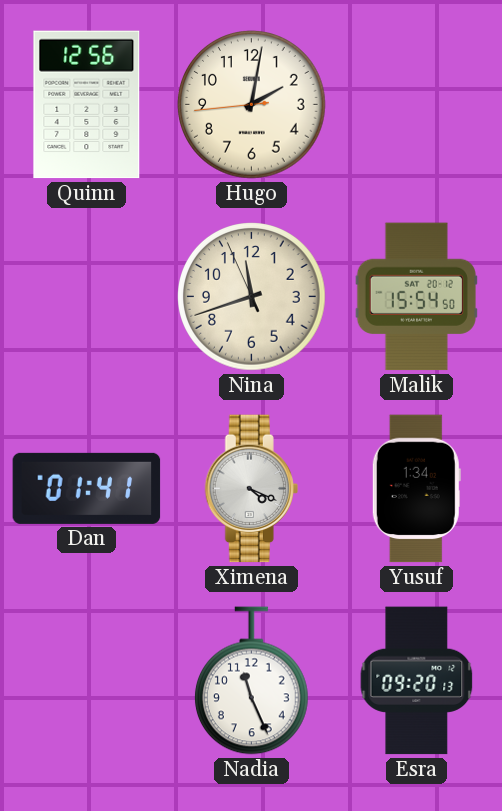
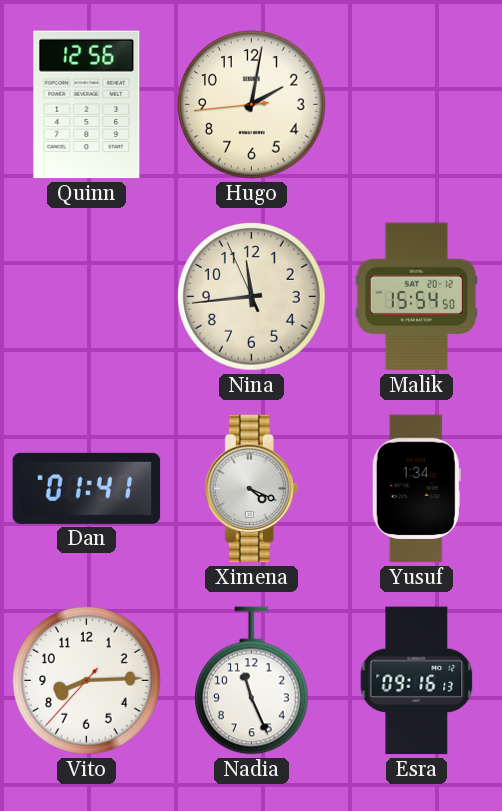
Nina: 11:41 -> 11:43
Vito: none -> 8:14
Esra: 09:20 -> 09:16
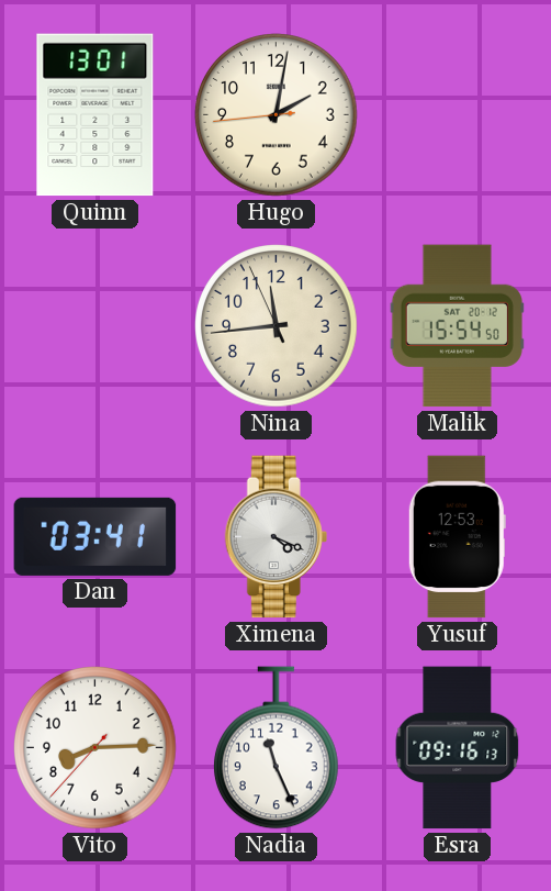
Quinn: 12:56 -> 13:01
Dan: 01:41 -> 03:41
Yusuf: 1:34 -> 12:53
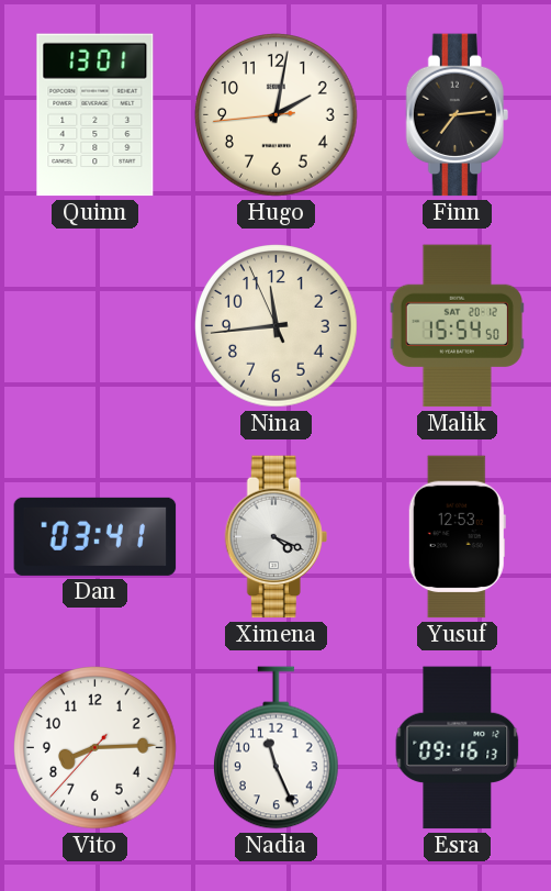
Finn: none -> 7:14
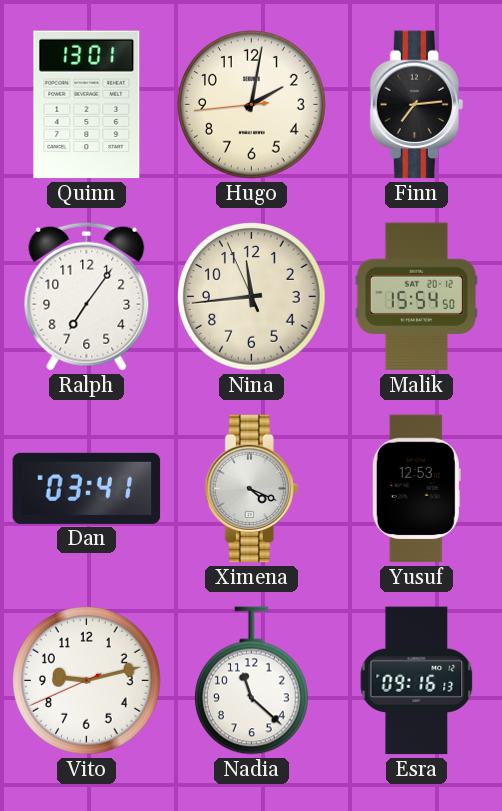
Ralph: none -> 7:06
Vito: 8:14 -> 9:12
Nadia: 11:26 -> 11:22
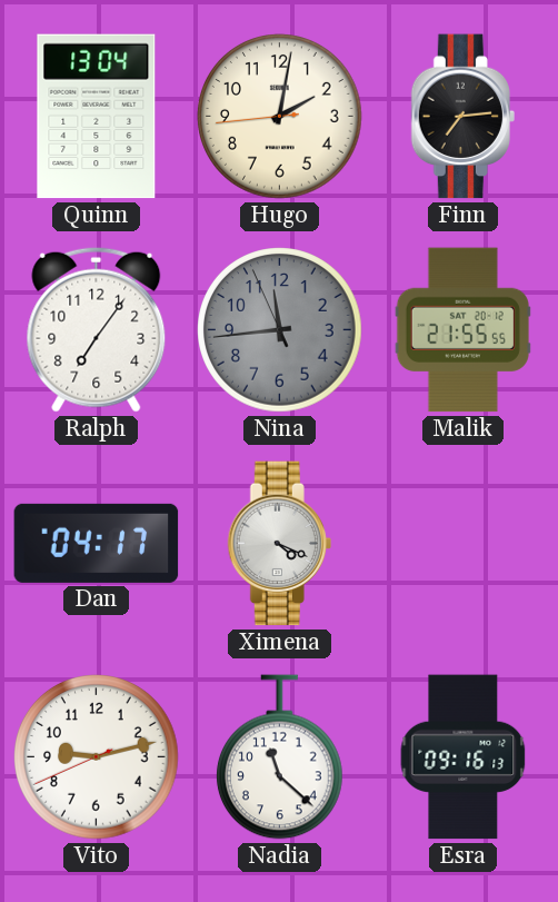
Quinn: 13:01 -> 13:04
Nina dial: cream -> grey
Malik: 15:54 -> 21:55
Dan: 03:41 -> 04:17
Yusuf: 12:53 -> none
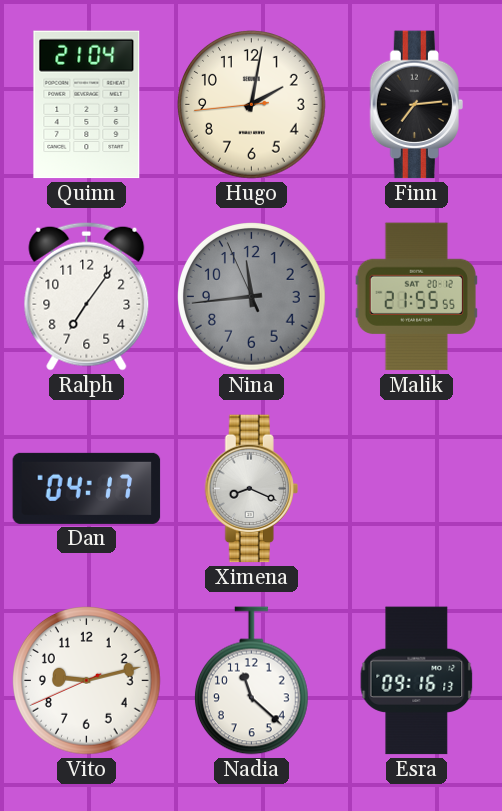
Quinn: 13:04 -> 21:04
Ximena: 4:19 -> 8:19
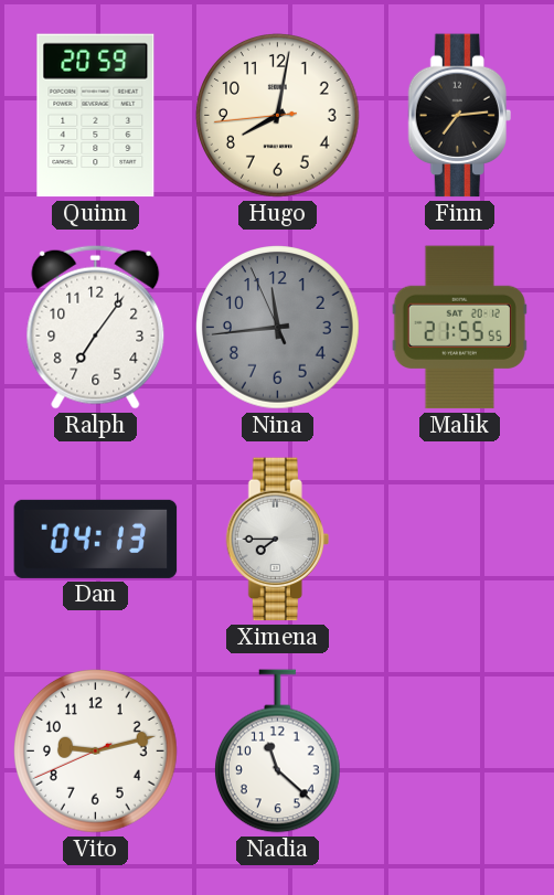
Quinn: 21:04 -> 20:59
Hugo: 2:01 -> 8:01
Dan: 04:17 -> 04:13
Ximena: 8:19 -> 7:45
Esra: 09:16 -> none
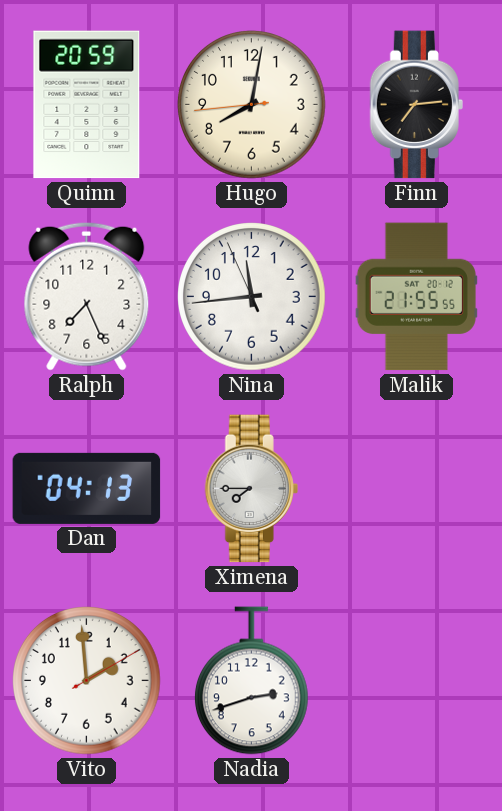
Ralph: 7:06 -> 7:26
Nina dial: grey -> white
Vito: 9:12 -> 1:59
Nadia: 11:22 -> 2:42
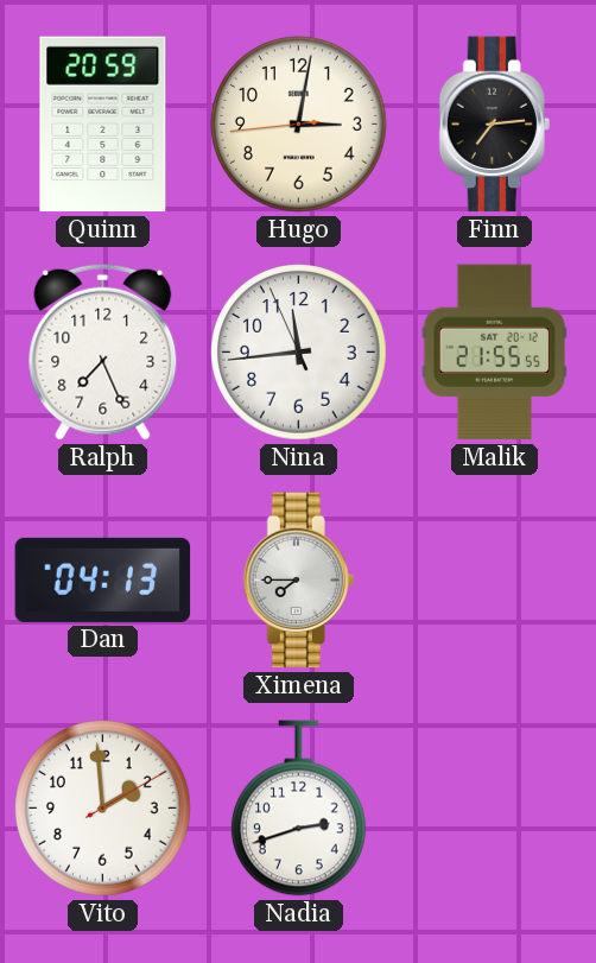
Hugo: 8:01 -> 3:01
